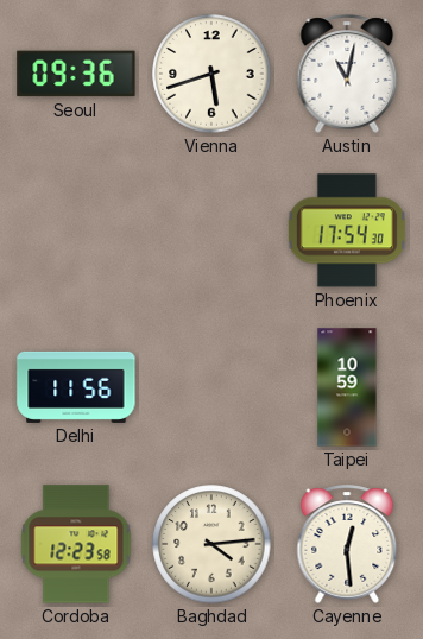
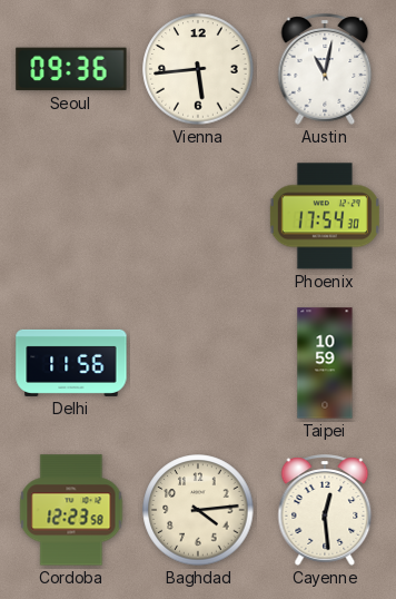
Vienna: 5:42 -> 5:44
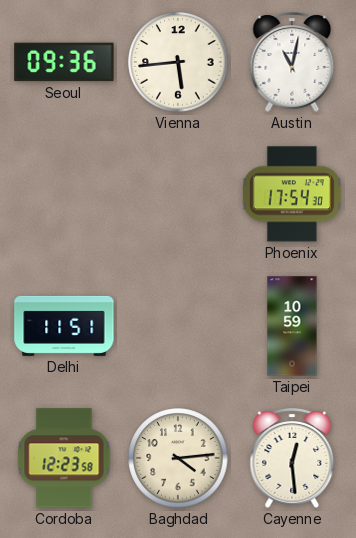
Delhi: 11:56 -> 11:51
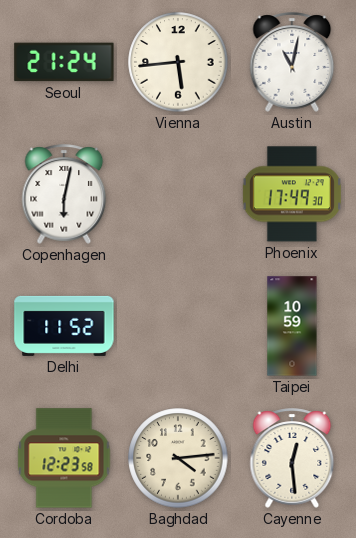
Seoul: 09:36 -> 21:24
Copenhagen: none -> 6:02
Phoenix: 17:54 -> 17:49
Delhi: 11:51 -> 11:52
